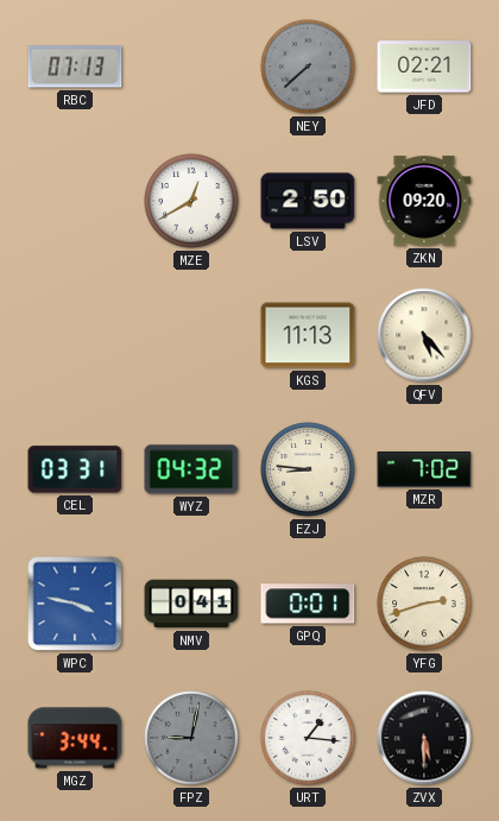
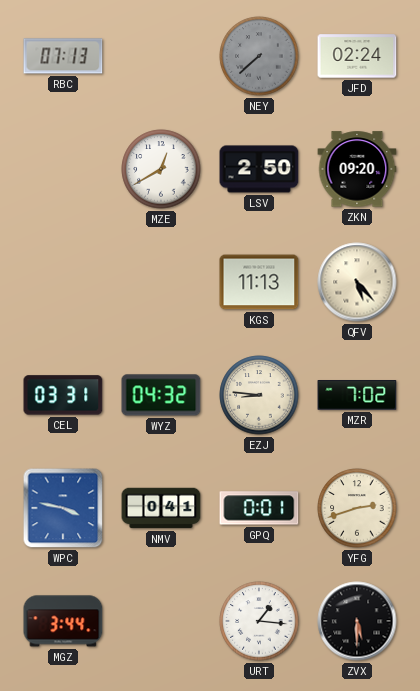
JFD: 02:21 -> 02:24
FPZ: 9:02 -> none
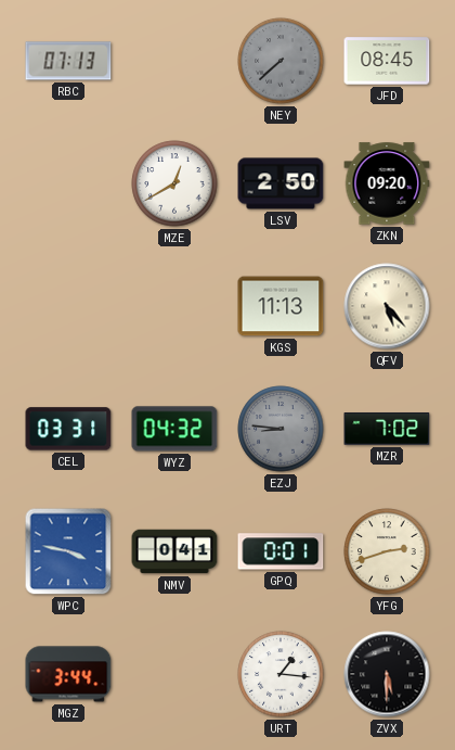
JFD: 02:24 -> 08:45
EZJ dial: cream -> grey
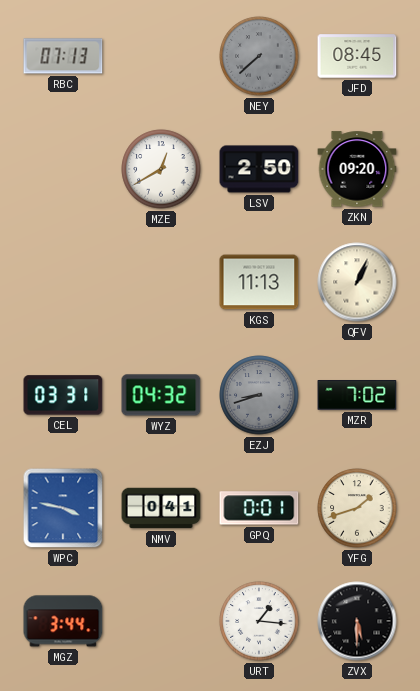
QFV: 5:23 -> 1:04
EZJ: 8:46 -> 8:42
YFG: 2:42 -> 1:42
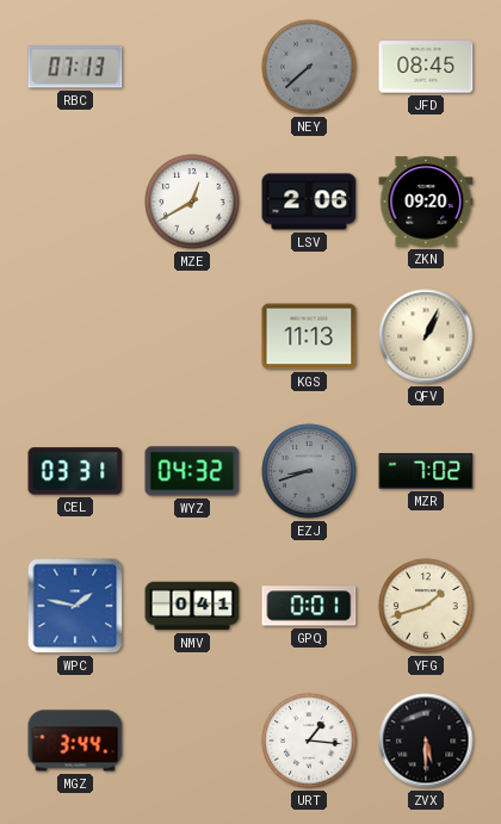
LSV: 2:50 -> 2:06
WPC: 3:47 -> 1:47
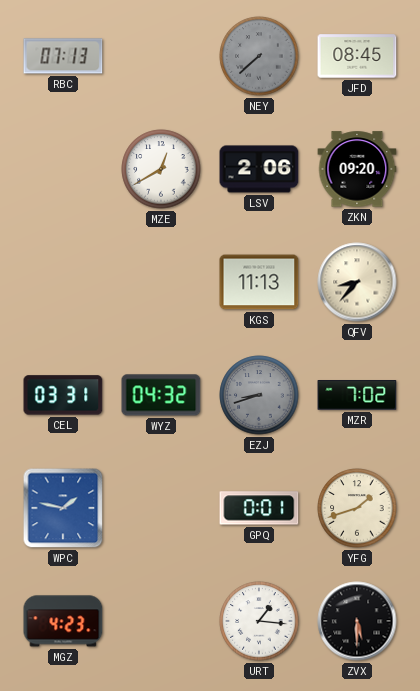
QFV: 1:04 -> 8:37
NMV: 0:41 -> none
MGZ: 3:44 -> 4:23
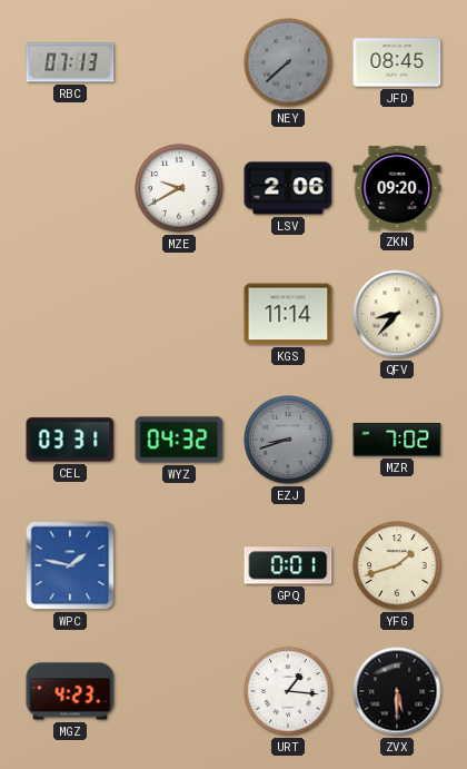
MZE: 12:40 -> 9:40
KGS: 11:13 -> 11:14
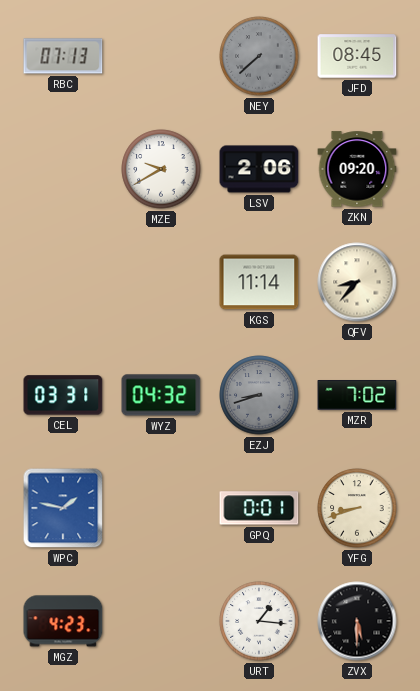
YFG: 1:42 -> 8:42
